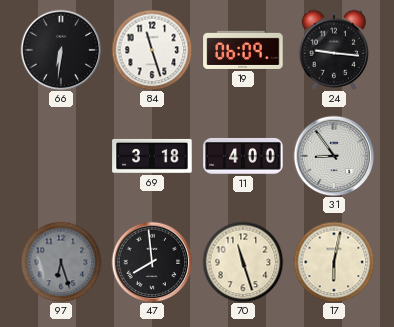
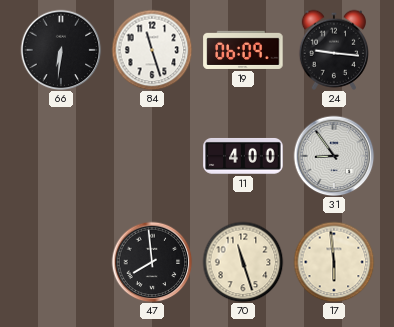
69: 3:18 -> none
97: 6:27 -> none
17: 6:02 -> 5:59
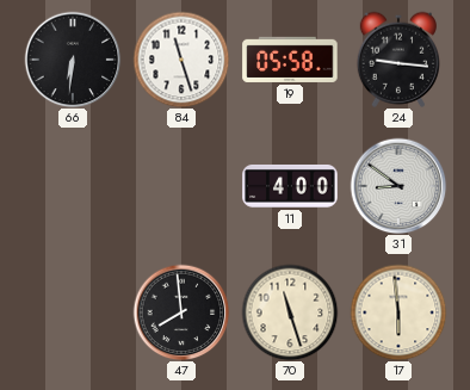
19: 06:09 -> 05:58
31: 8:54 -> 8:51
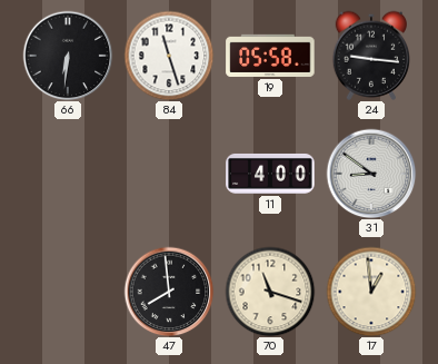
70: 11:27 -> 11:18
17: 5:59 -> 12:59
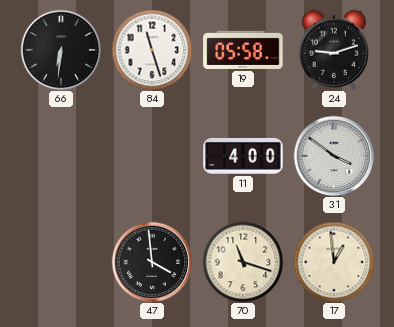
24: 9:16 -> 9:12
31: 8:51 -> 3:51
47: 7:59 -> 3:59
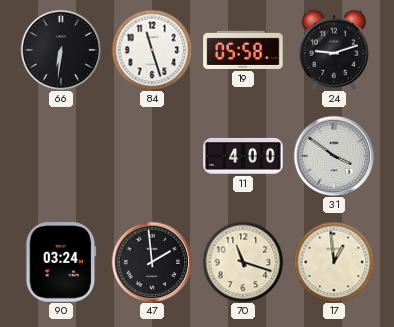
90: none -> 03:24
47: 3:59 -> 1:59
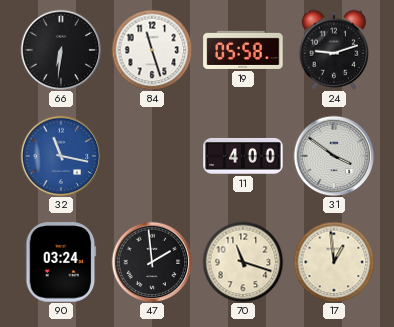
32: none -> 11:17
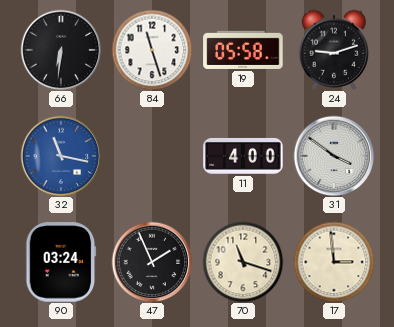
47: 1:59 -> 1:56
17: 12:59 -> 2:59
